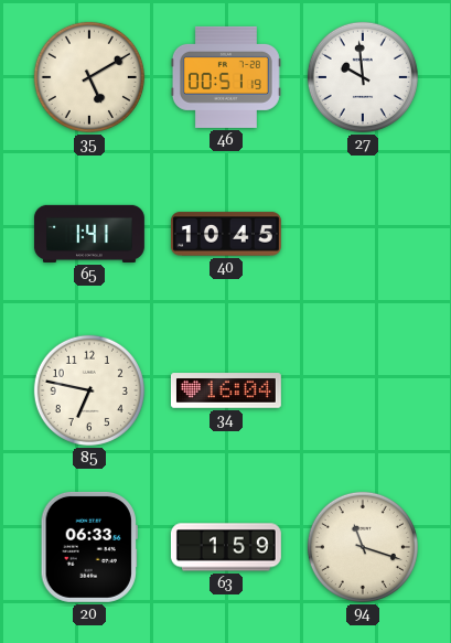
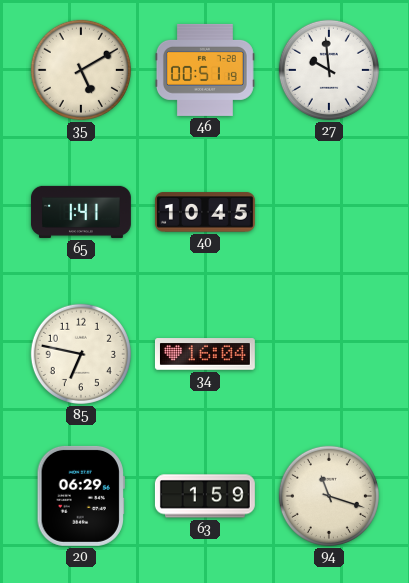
20: 06:33 -> 06:29
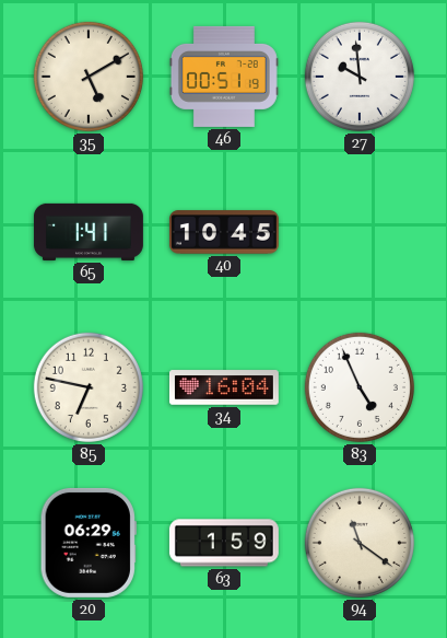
83: none -> 4:56
94: 11:18 -> 11:21
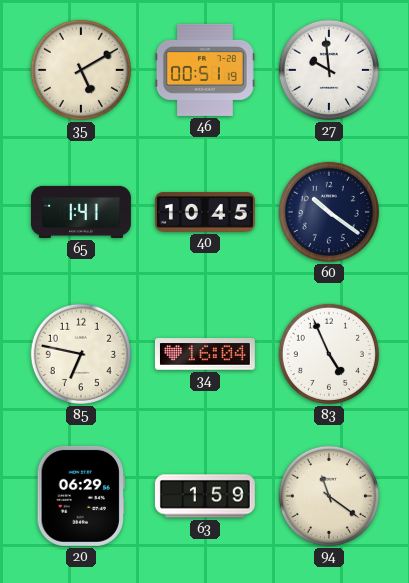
60: none -> 10:21
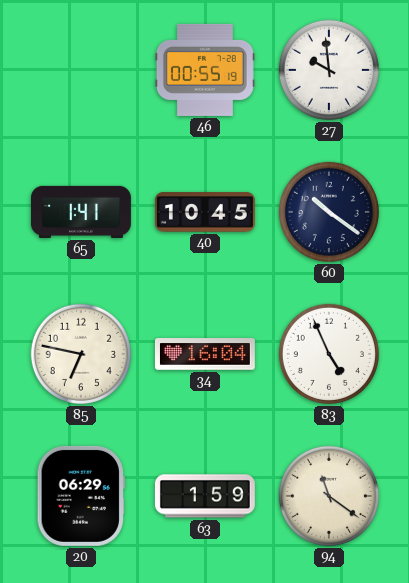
35: 5:10 -> none
46: 00:51 -> 00:55
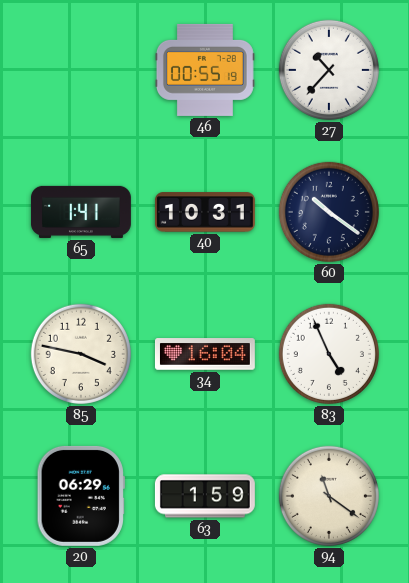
27: 9:59 -> 10:37
40: 10:45 -> 10:31
85: 6:47 -> 3:47
